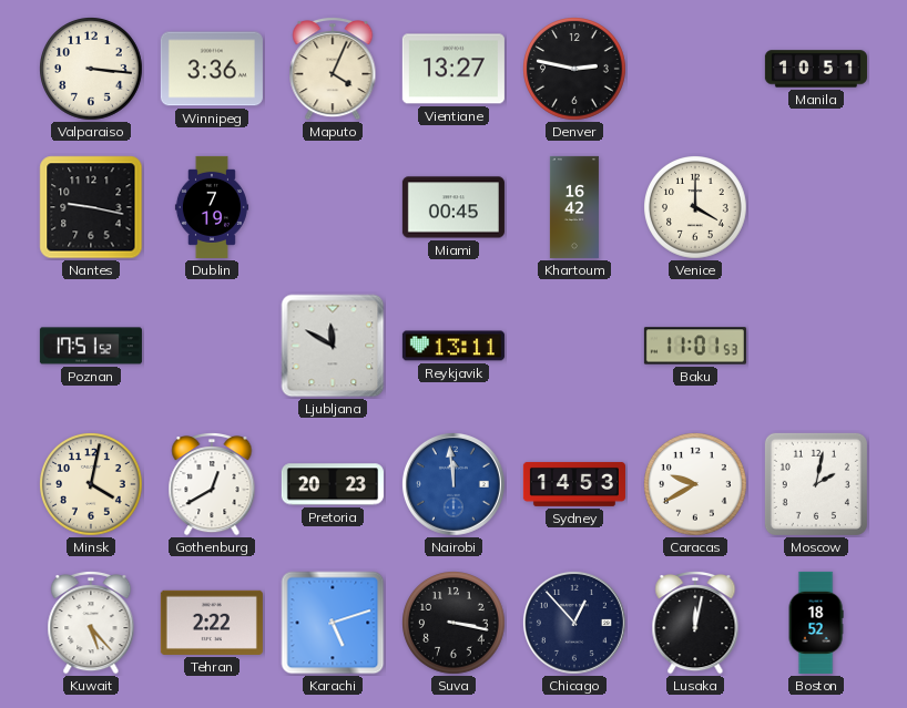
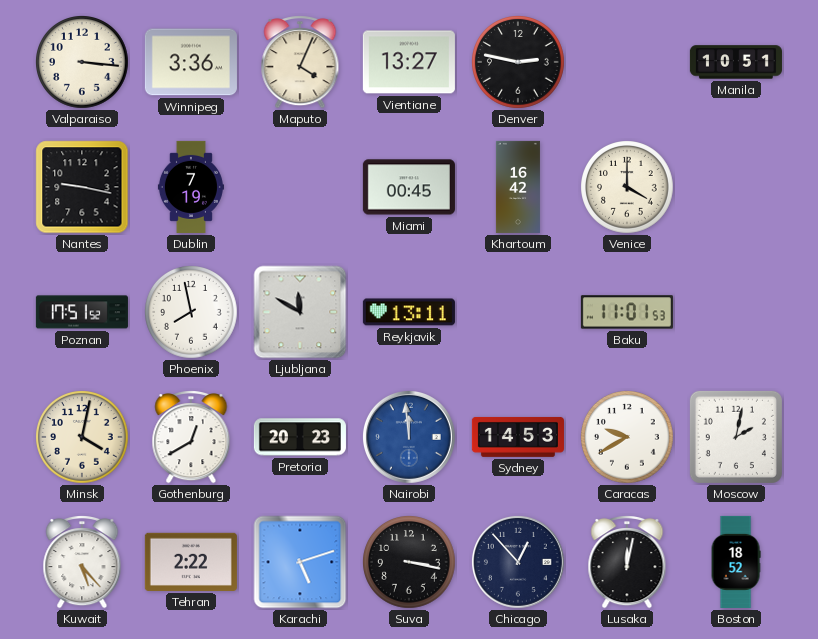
Phoenix: none -> 7:58
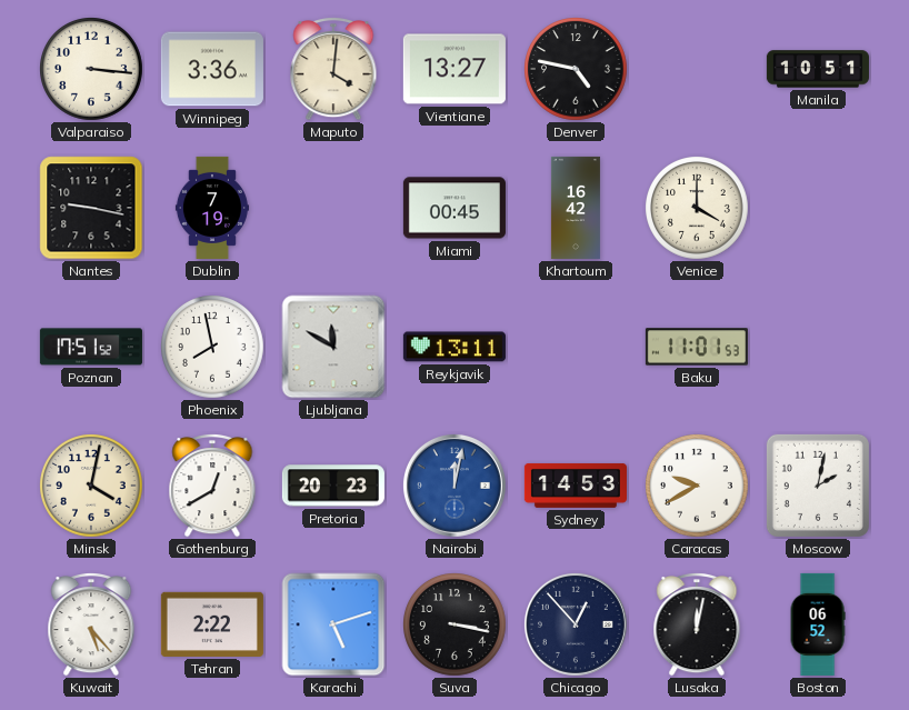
Maputo: 4:04 -> 4:01
Denver: 2:47 -> 4:47
Nairobi: 11:59 -> 12:02
Boston: 18:52 -> 06:52
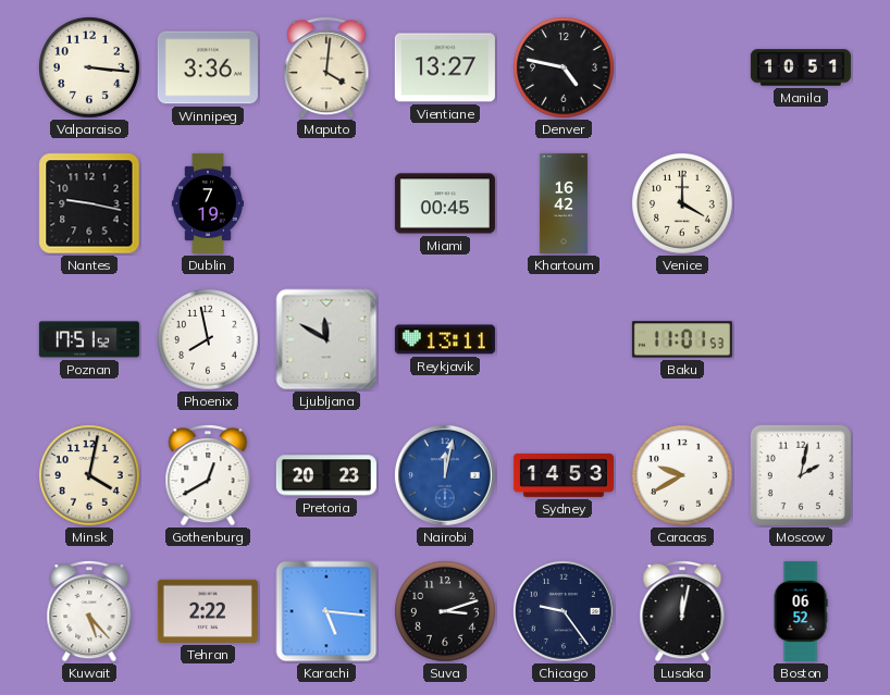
Karachi: 5:12 -> 5:16
Suva: 3:17 -> 3:12
Chicago: 12:53 -> 9:24
